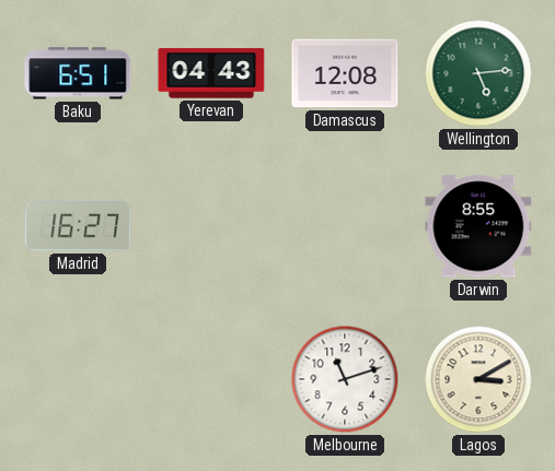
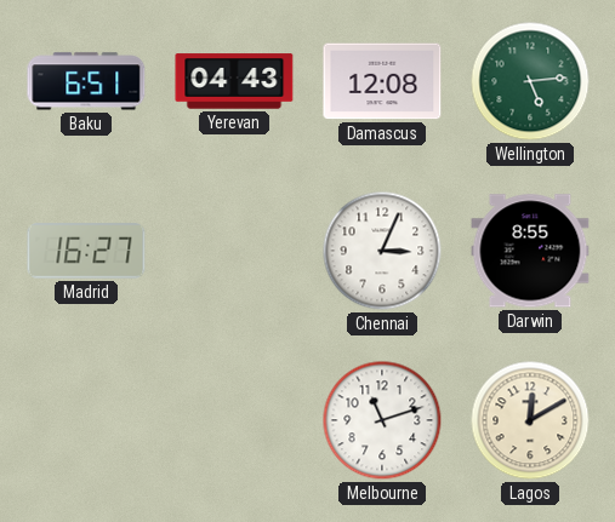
Chennai: none -> 3:04
Lagos: 3:10 -> 12:10
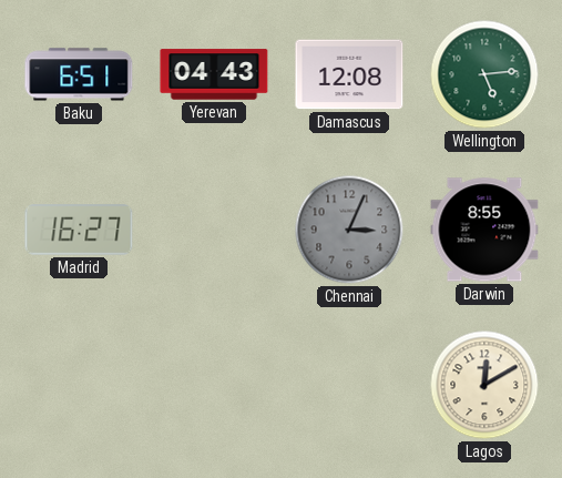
Chennai dial: white -> grey
Melbourne: 11:12 -> none
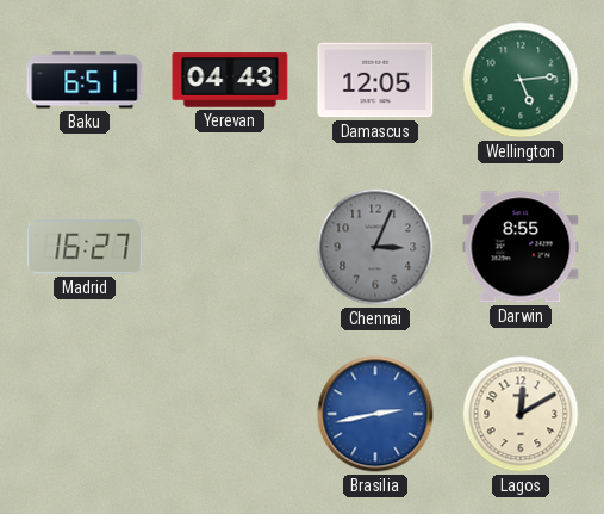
Damascus: 12:08 -> 12:05
Brasilia: none -> 2:43
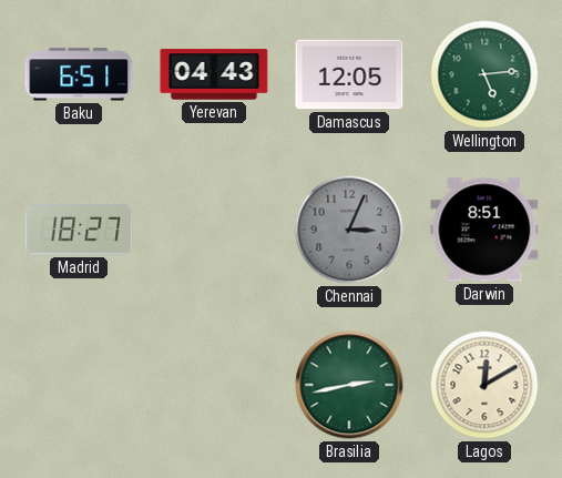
Madrid: 16:27 -> 18:27
Darwin: 8:55 -> 8:51
Brasilia dial: blue -> green
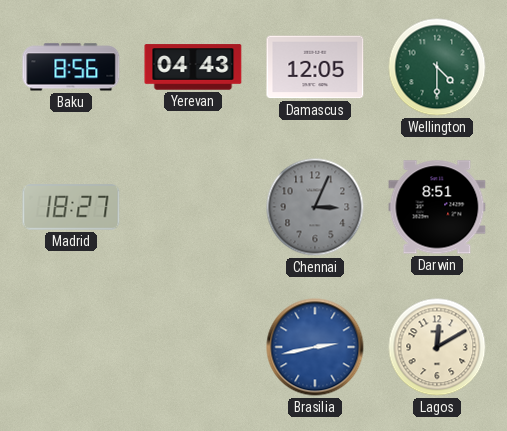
Baku: 6:51 -> 8:56
Wellington: 5:14 -> 4:30
Brasilia dial: green -> blue
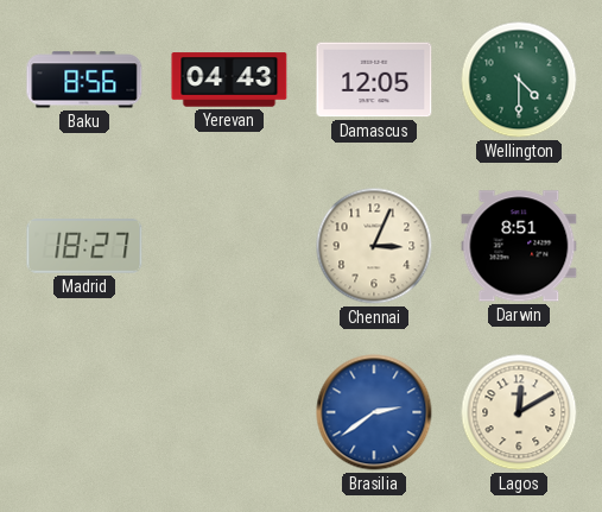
Chennai dial: grey -> cream
Brasilia: 2:43 -> 2:39
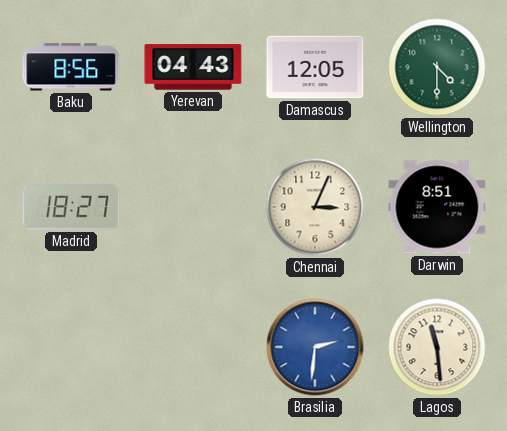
Brasilia: 2:39 -> 2:31
Lagos: 12:10 -> 11:29
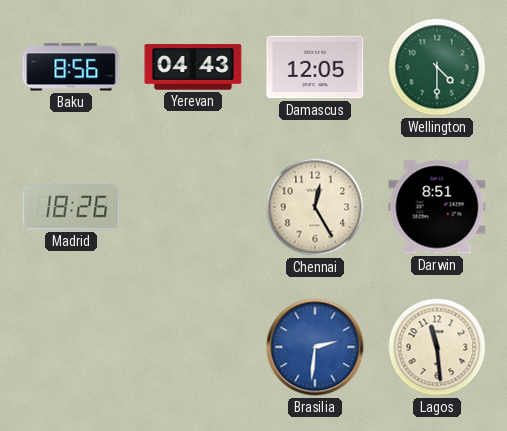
Madrid: 18:27 -> 18:26
Chennai: 3:04 -> 12:25
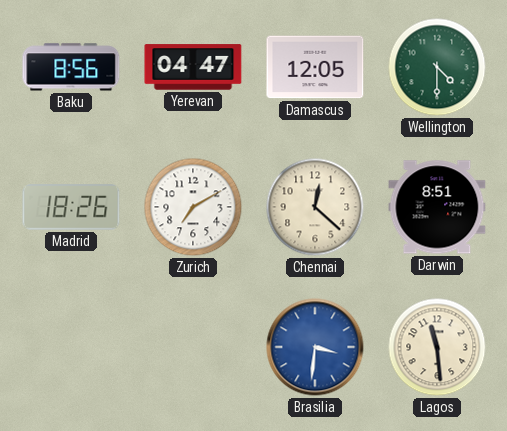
Yerevan: 04:43 -> 04:47
Zurich: none -> 7:10
Chennai: 12:25 -> 12:22
Brasilia: 2:31 -> 3:31
